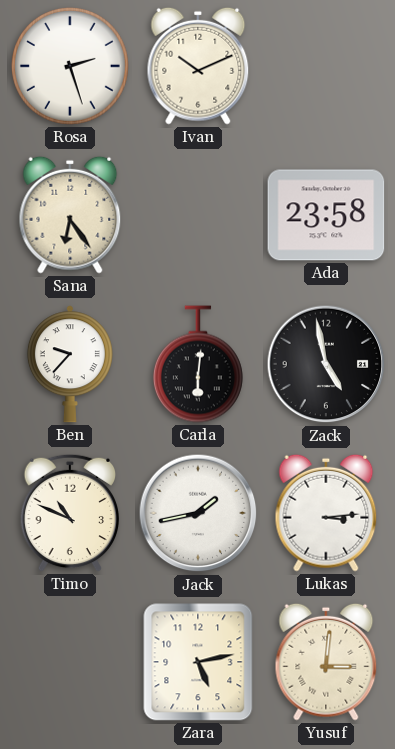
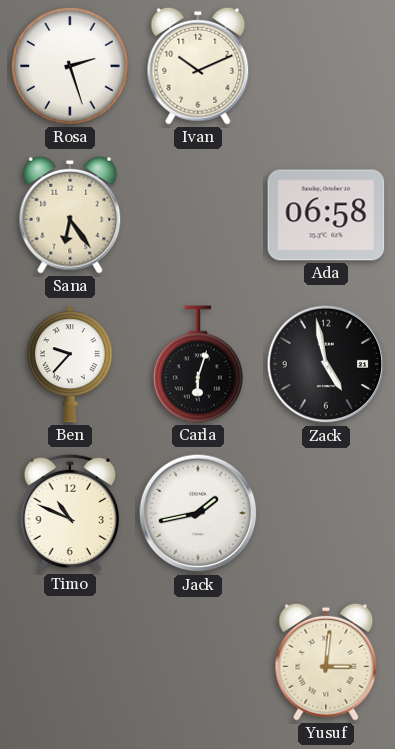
Ada: 23:58 -> 06:58
Carla: 6:01 -> 6:03
Lukas: 3:14 -> none
Zara: 5:13 -> none
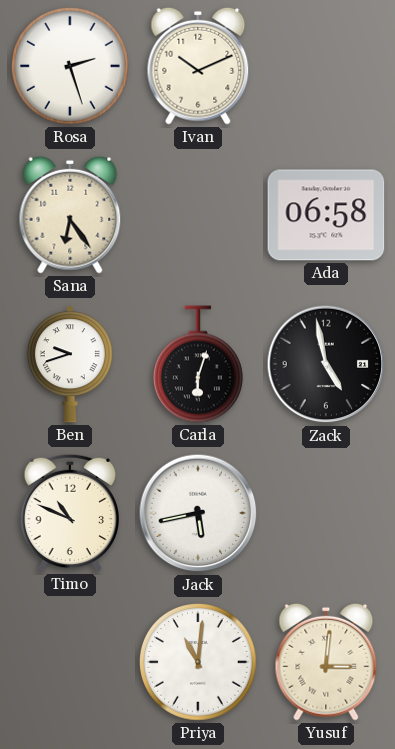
Ben: 9:37 -> 9:42
Jack: 1:43 -> 5:43
Priya: none -> 11:01
